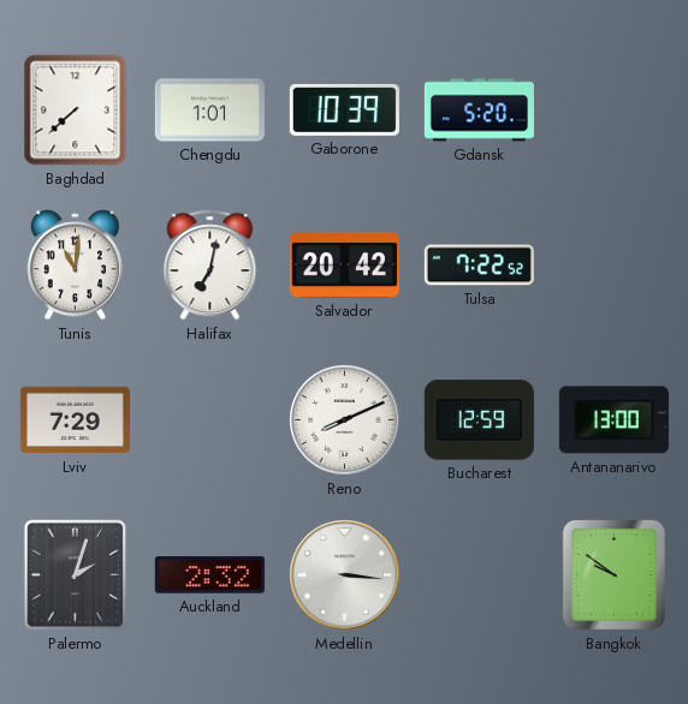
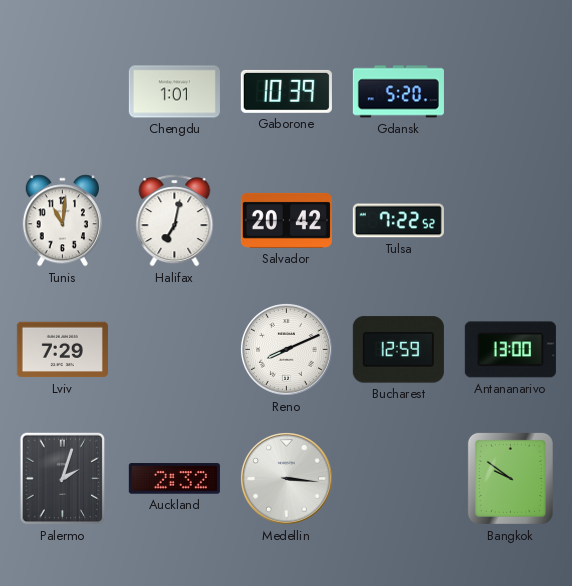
Baghdad: 7:38 -> none
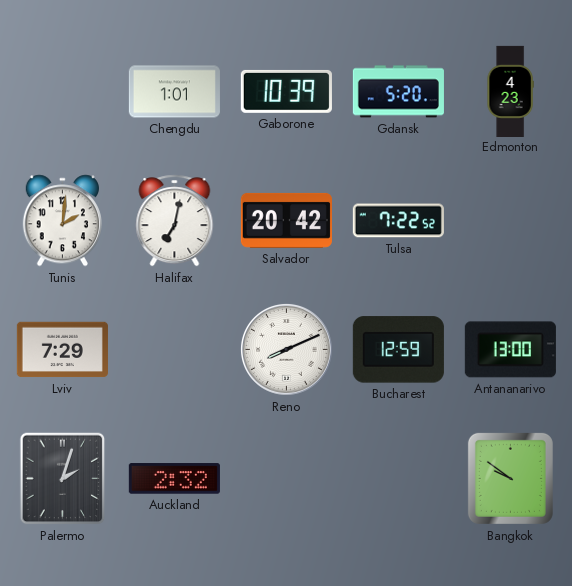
Edmonton: none -> 4:23
Tunis: 11:01 -> 2:01
Medellin: 3:16 -> none
